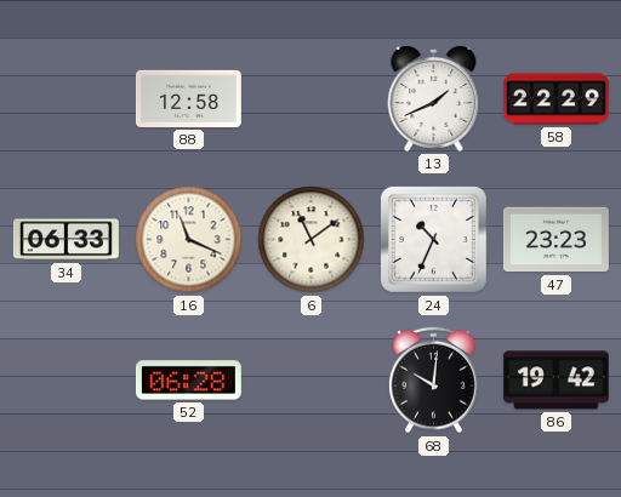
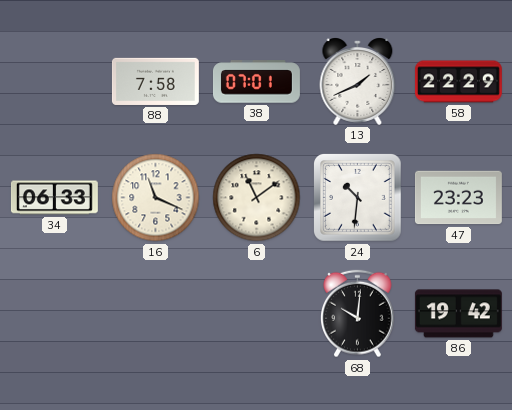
88: 12:58 -> 7:58
38: none -> 07:01
24: 10:34 -> 10:31
52: 06:28 -> none
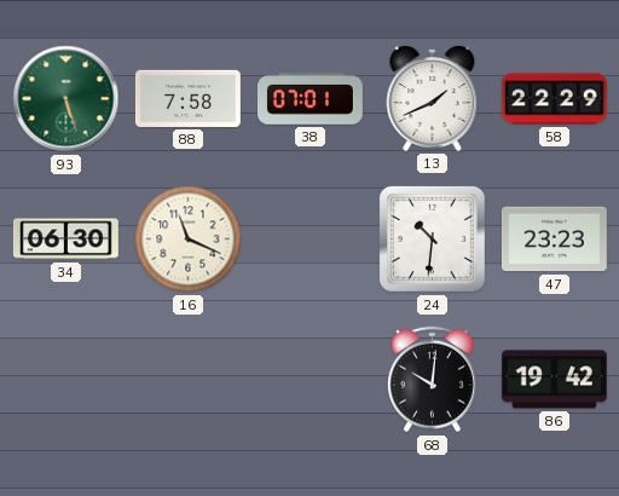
93: none -> 5:27
34: 06:33 -> 06:30
6: 11:09 -> none
